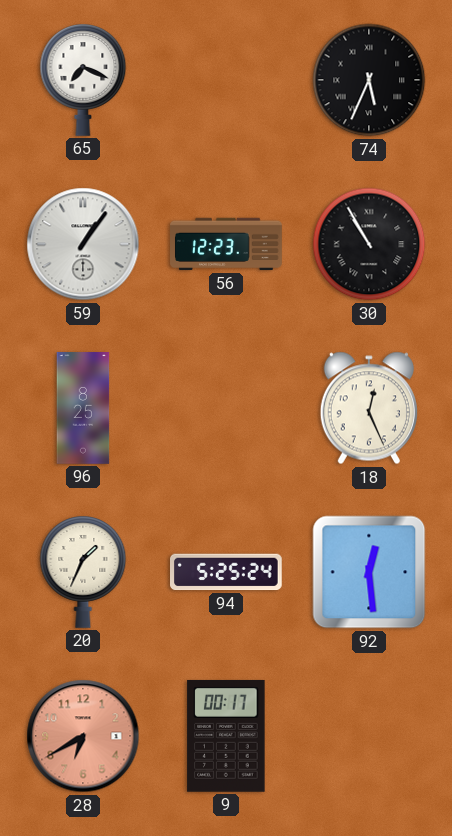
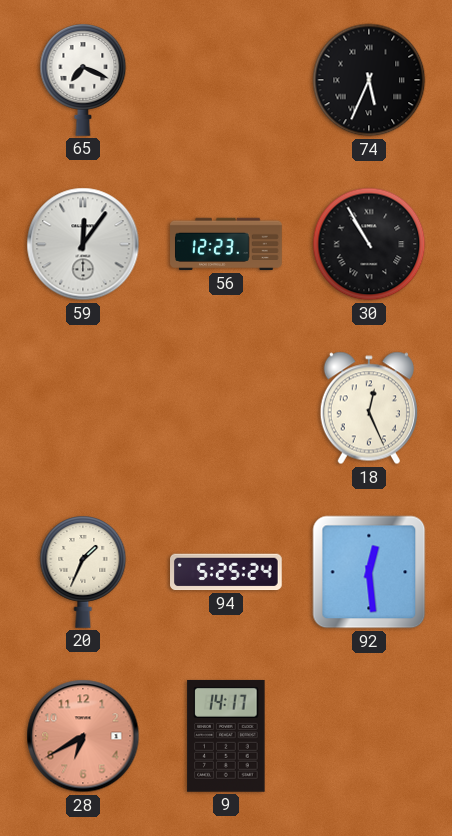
59: 1:06 -> 12:06
96: 8:25 -> none
9: 00:17 -> 14:17
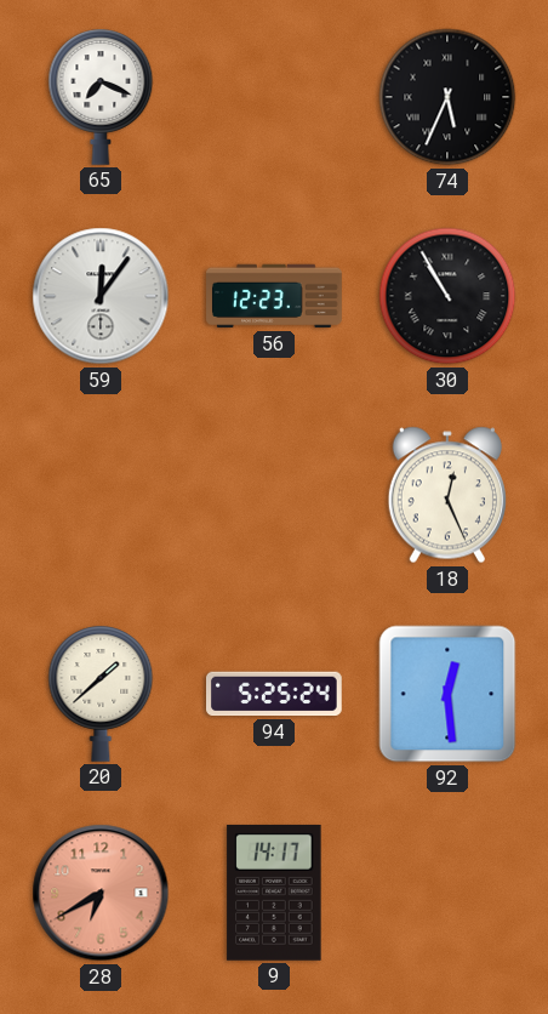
20: 1:34 -> 1:38
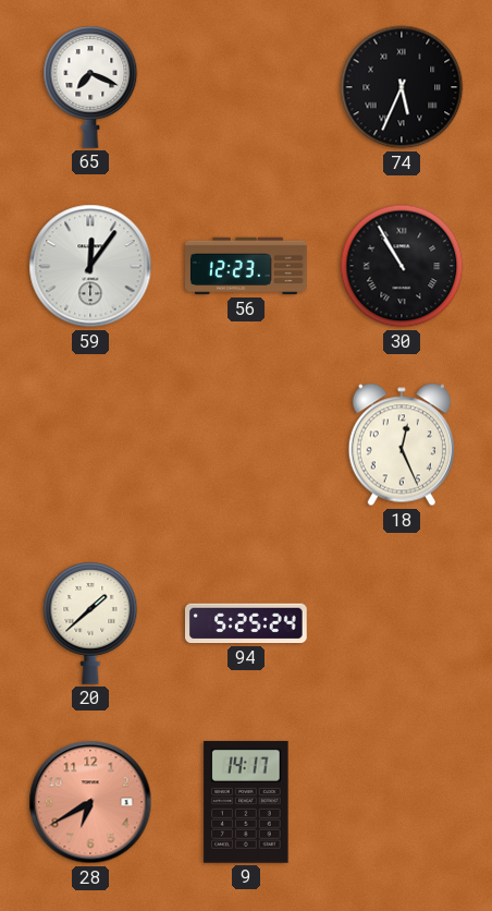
92: 12:29 -> none
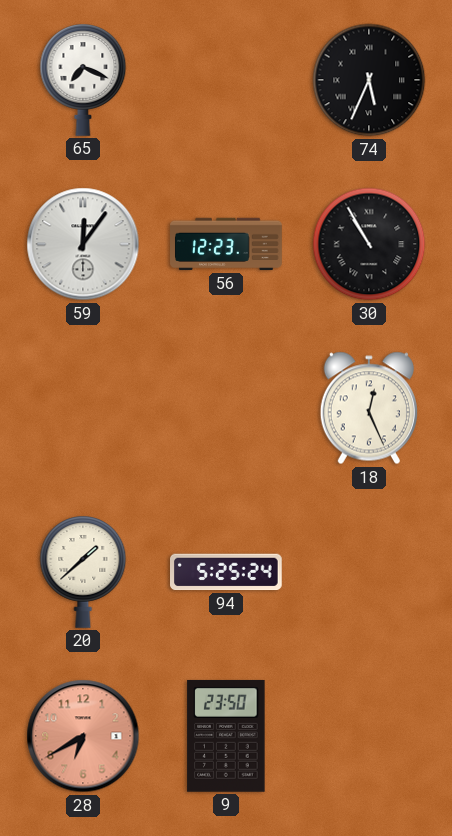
9: 14:17 -> 23:50
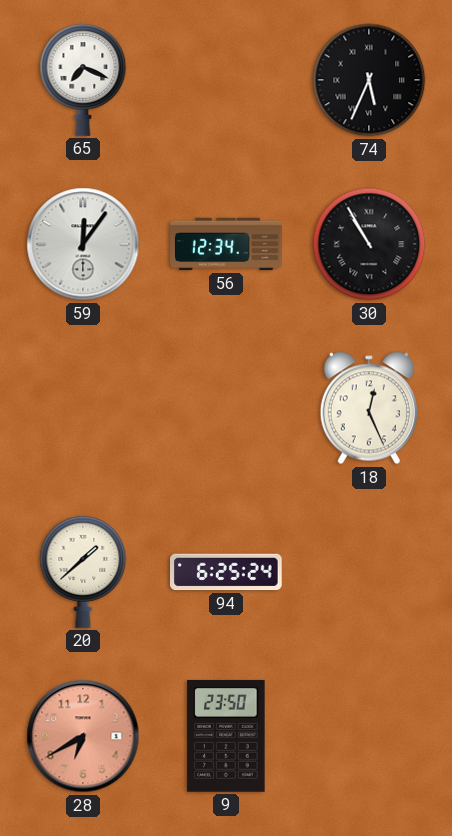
56: 12:23 -> 12:34
94: 5:25 -> 6:25
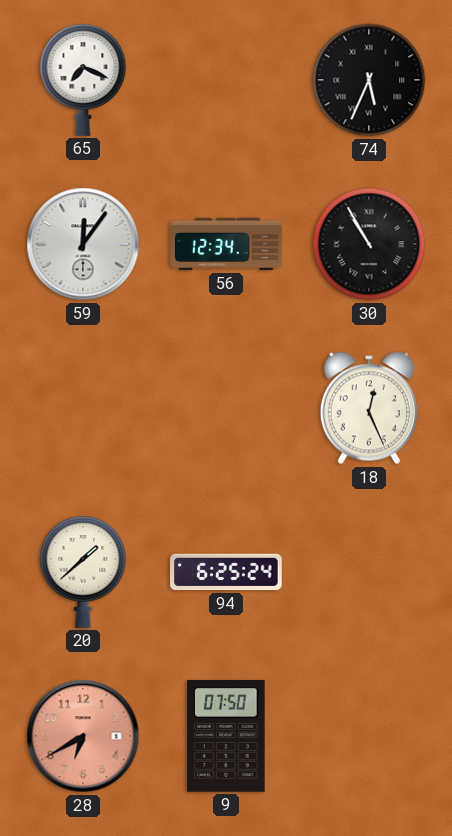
9: 23:50 -> 07:50
